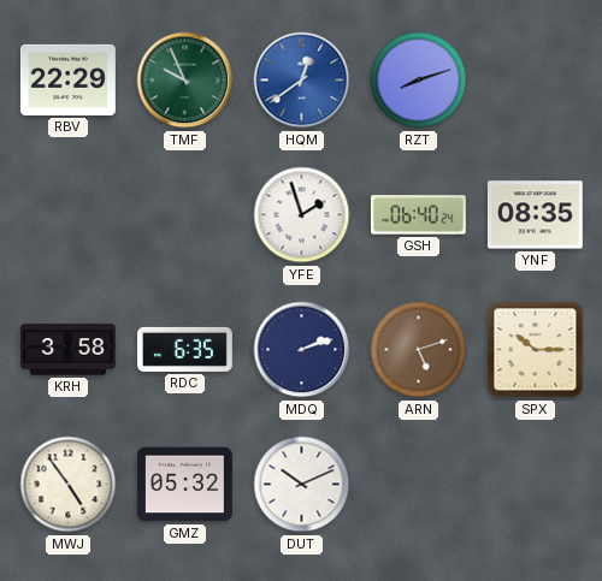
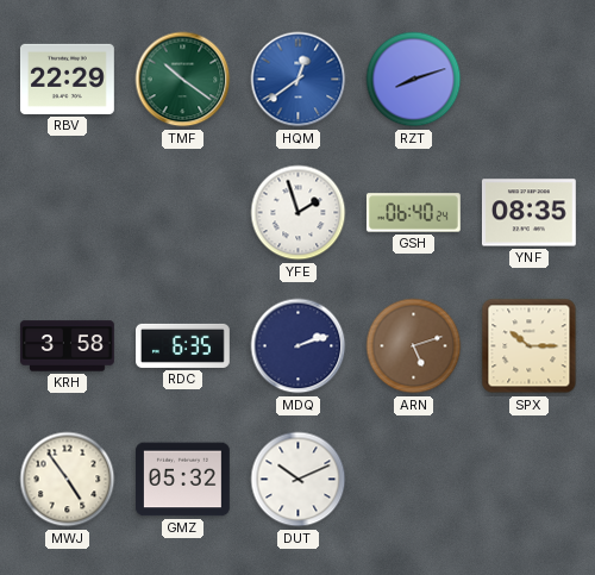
TMF: 9:56 -> 10:21
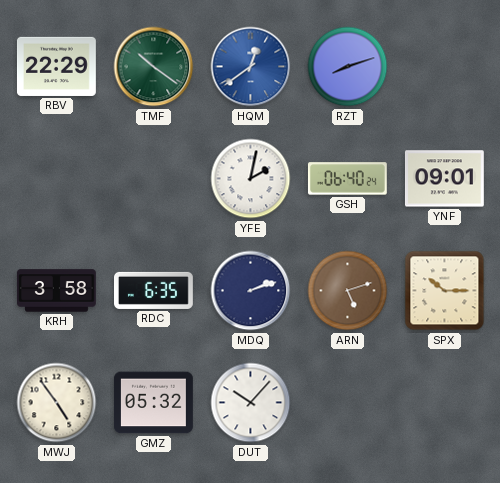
YFE: 1:57 -> 2:02
YNF: 08:35 -> 09:01
DUT: 10:11 -> 10:07
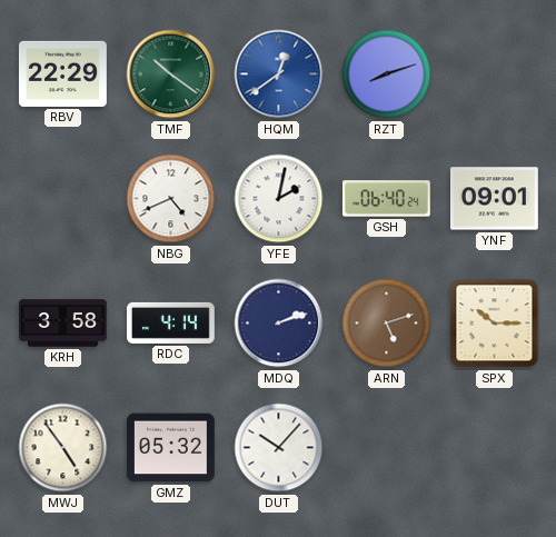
NBG: none -> 4:41
RDC: 6:35 -> 4:14
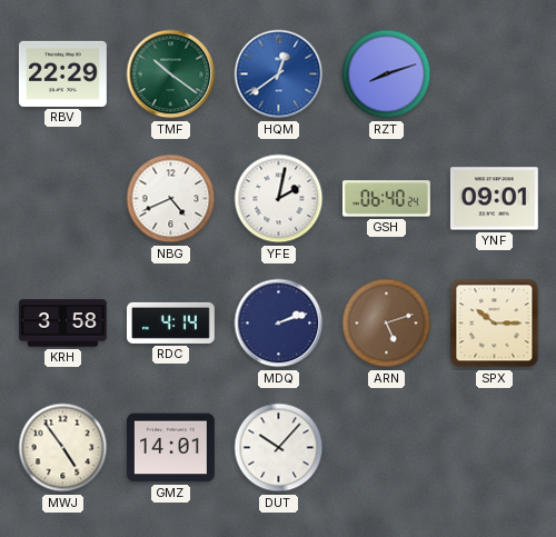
GMZ: 05:32 -> 14:01
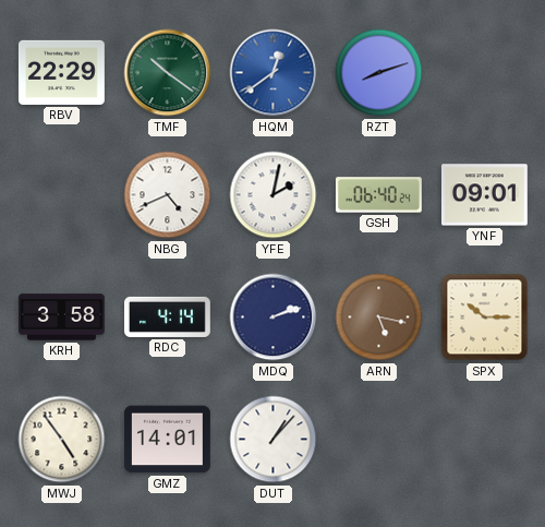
ARN: 5:12 -> 5:17
DUT: 10:07 -> 1:07
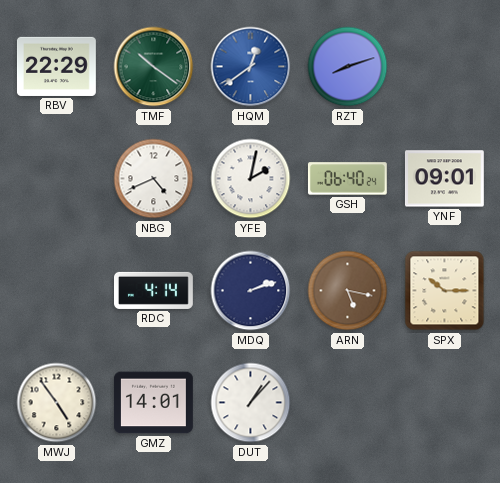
KRH: 3:58 -> none
